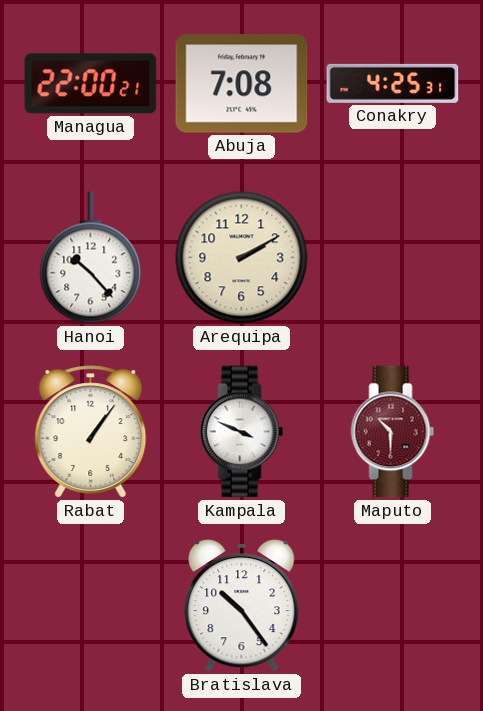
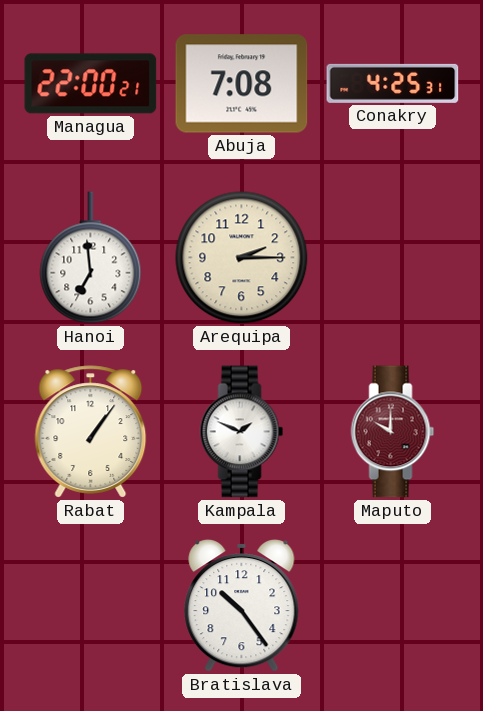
Hanoi: 10:23 -> 6:59
Arequipa: 2:10 -> 2:15
Kampala: 3:49 -> 1:49
Maputo: 10:30 -> 10:00
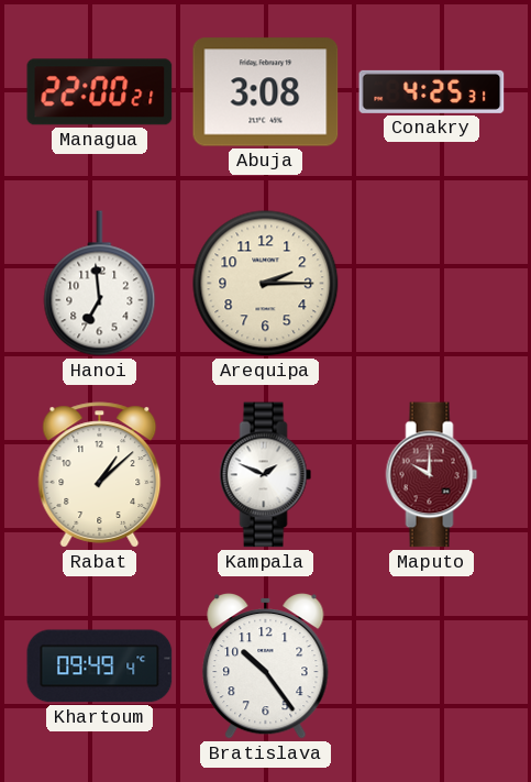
Abuja: 7:08 -> 3:08
Rabat: 1:06 -> 1:08
Khartoum: none -> 09:49
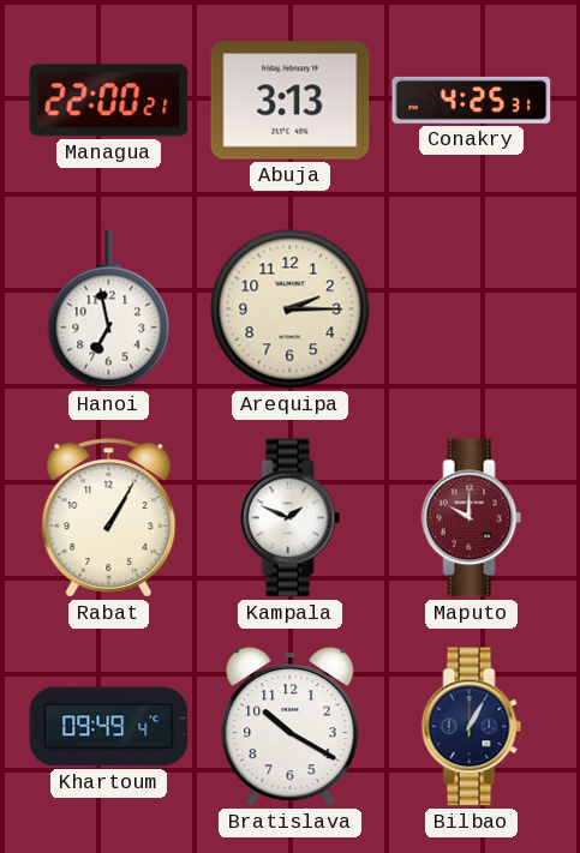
Abuja: 3:08 -> 3:13
Hanoi: 6:59 -> 6:58
Rabat: 1:08 -> 1:05
Bratislava: 10:24 -> 10:20
Bilbao: none -> 1:05
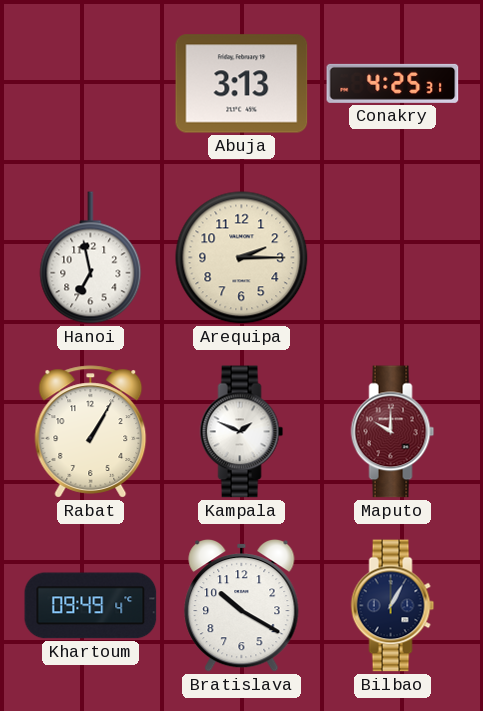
Managua: 22:00 -> none
